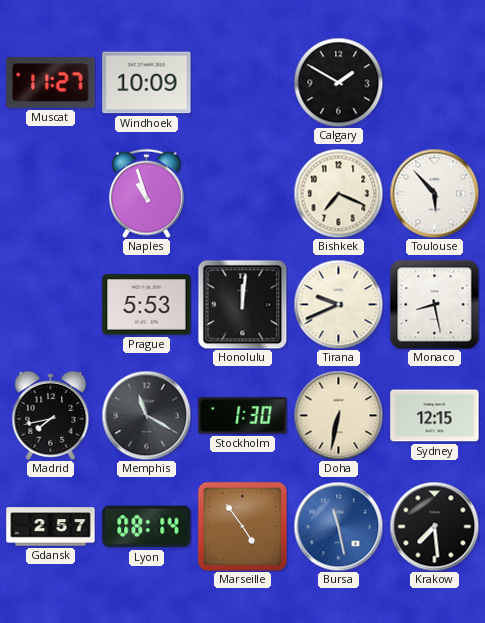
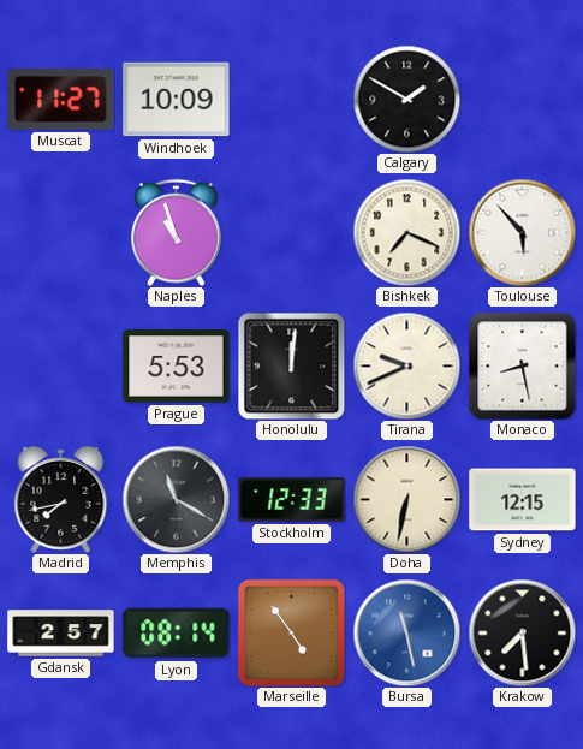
Stockholm: 1:30 -> 12:33
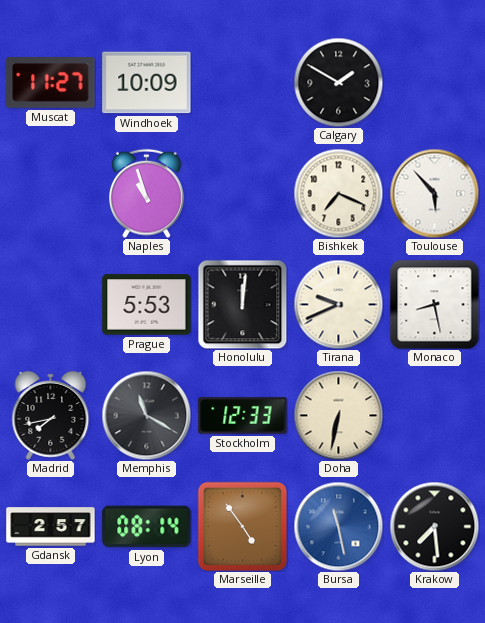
Sydney: 12:15 -> none
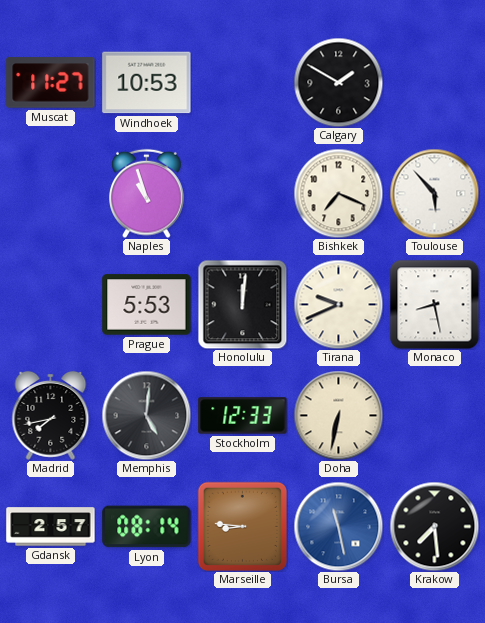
Windhoek: 10:09 -> 10:53
Memphis: 11:20 -> 5:01
Marseille: 4:54 -> 8:46
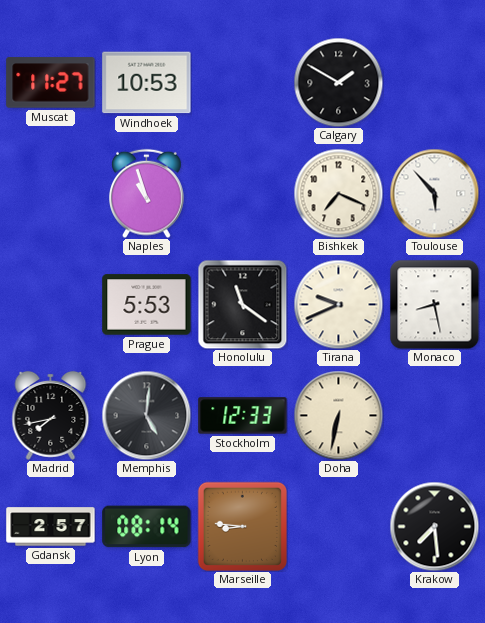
Honolulu: 12:01 -> 11:21
Bursa: 11:28 -> none
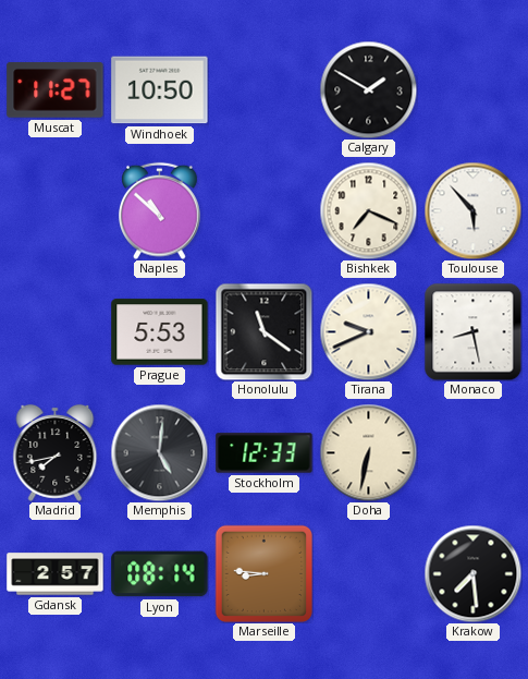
Windhoek: 10:53 -> 10:50
Naples: 10:57 -> 10:52
